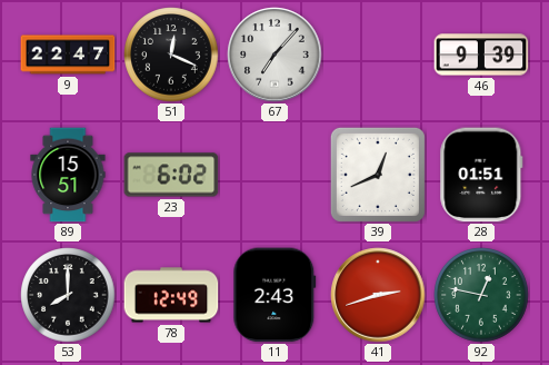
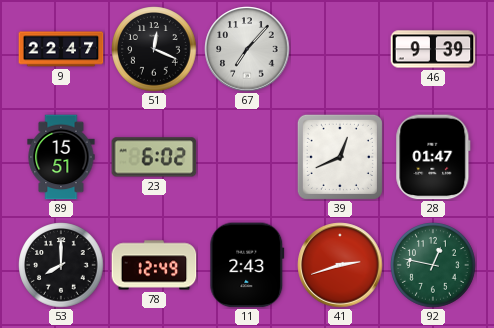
28: 01:51 -> 01:47
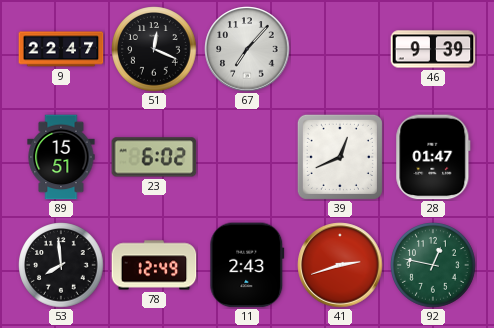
53: 8:00 -> 7:59
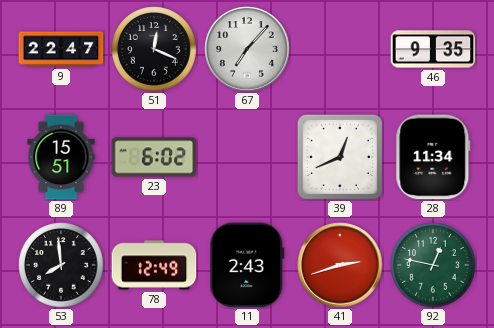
46: 9:39 -> 9:35
28: 01:47 -> 11:34
